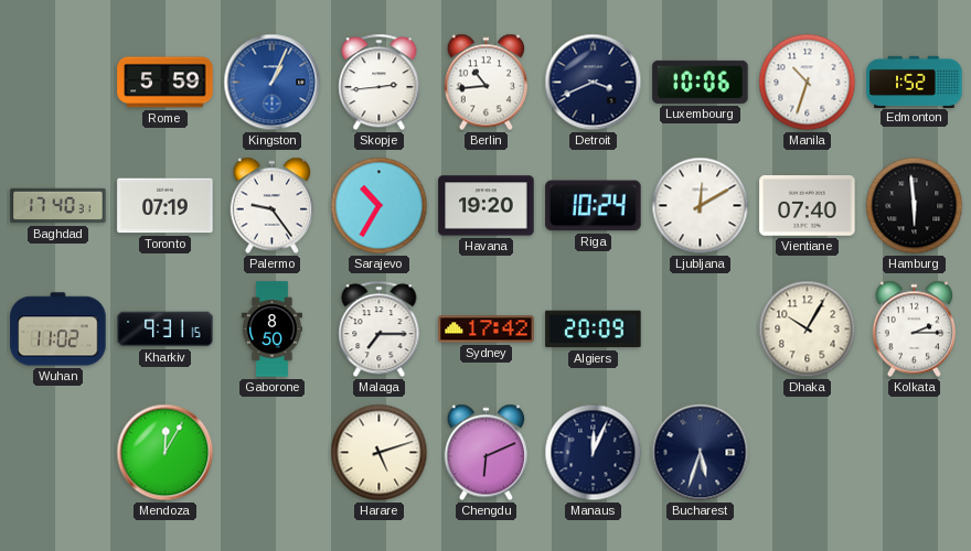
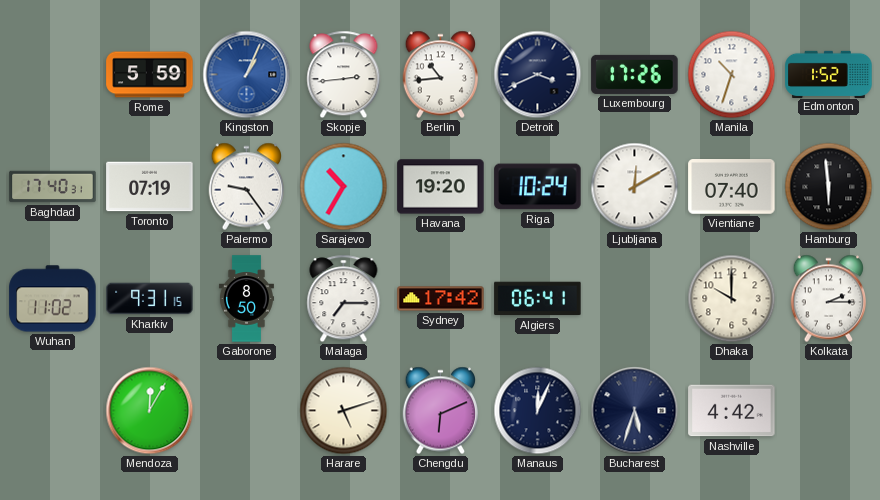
Luxembourg: 10:06 -> 17:26
Algiers: 20:09 -> 06:41
Dhaka: 10:05 -> 10:00
Nashville: none -> 4:42
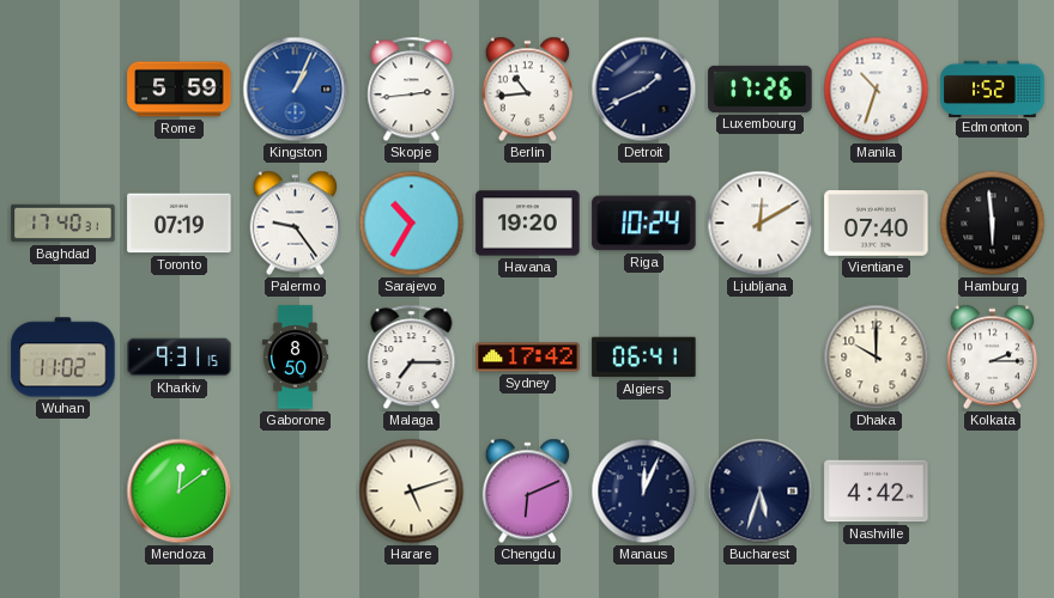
Detroit: 3:41 -> 1:41
Mendoza: 12:05 -> 12:09
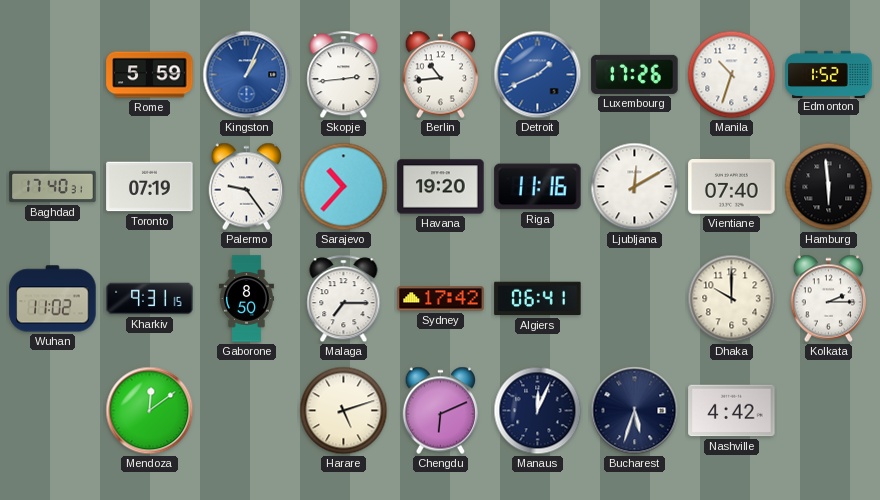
Detroit dial: navy -> blue
Sarajevo: 10:35 -> 10:37
Riga: 10:24 -> 11:16
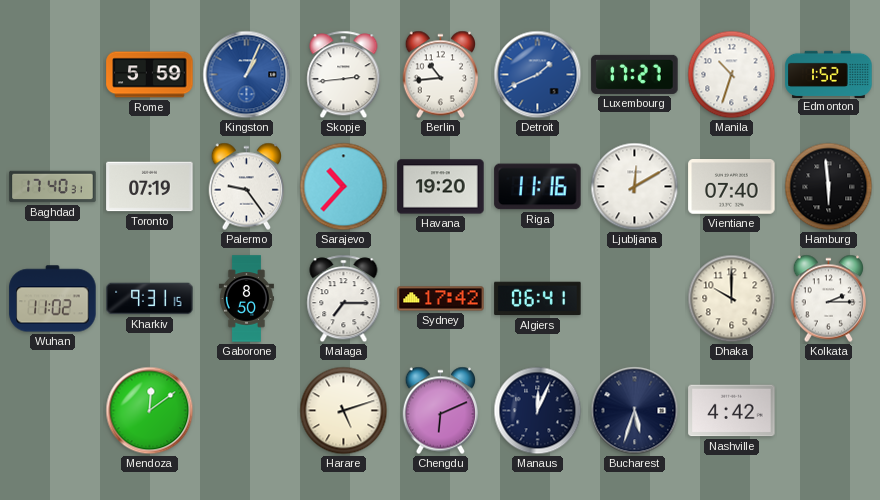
Luxembourg: 17:26 -> 17:27
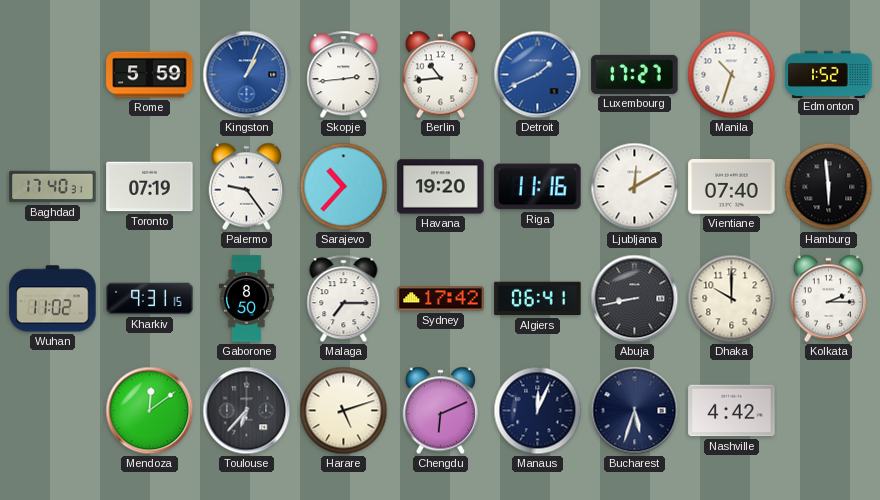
Abuja: none -> 8:43
Toulouse: none -> 6:37
